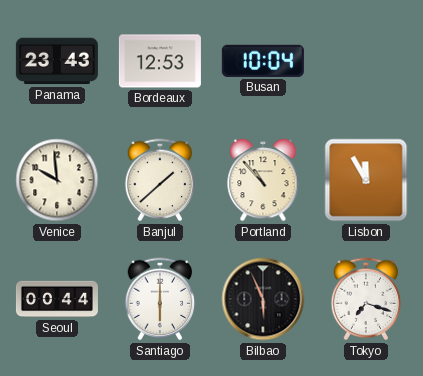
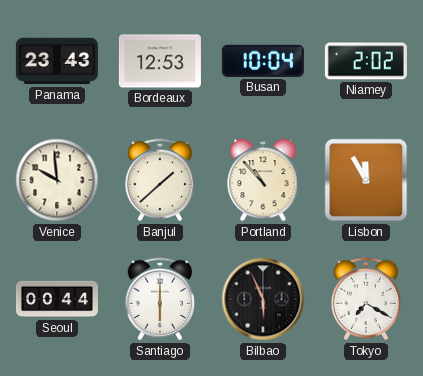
Niamey: none -> 2:02
Tokyo: 7:18 -> 7:20
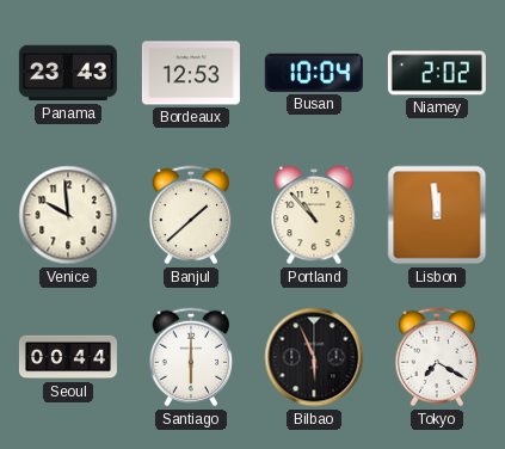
Lisbon: 11:55 -> 11:59
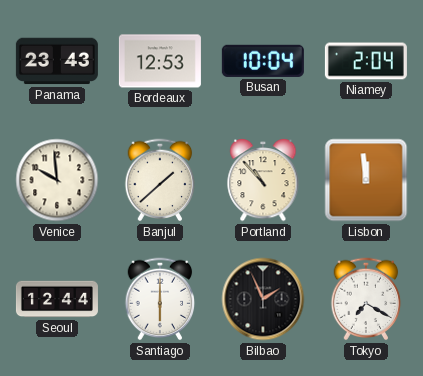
Niamey: 2:02 -> 2:04
Seoul: 00:44 -> 12:44
Bilbao: 5:56 -> 1:56
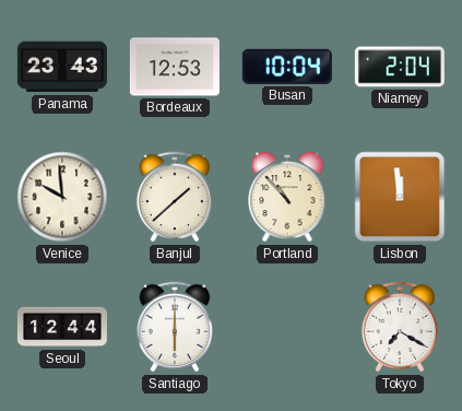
Bilbao: 1:56 -> none
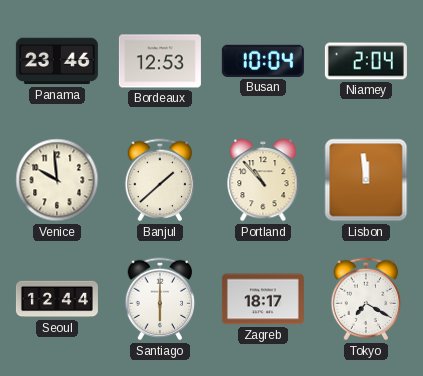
Panama: 23:43 -> 23:46
Zagreb: none -> 18:17
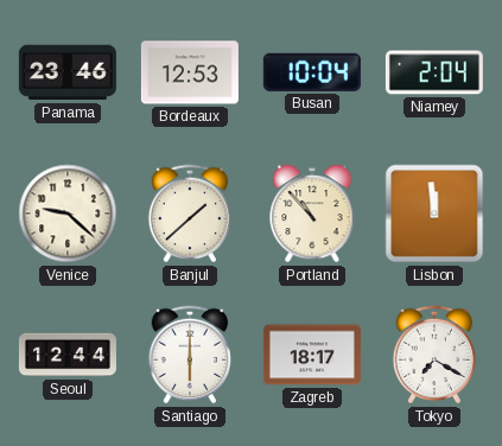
Venice: 9:59 -> 9:22
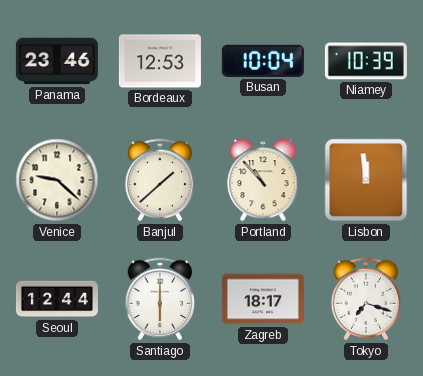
Niamey: 2:04 -> 10:39
Tokyo: 7:20 -> 7:18
